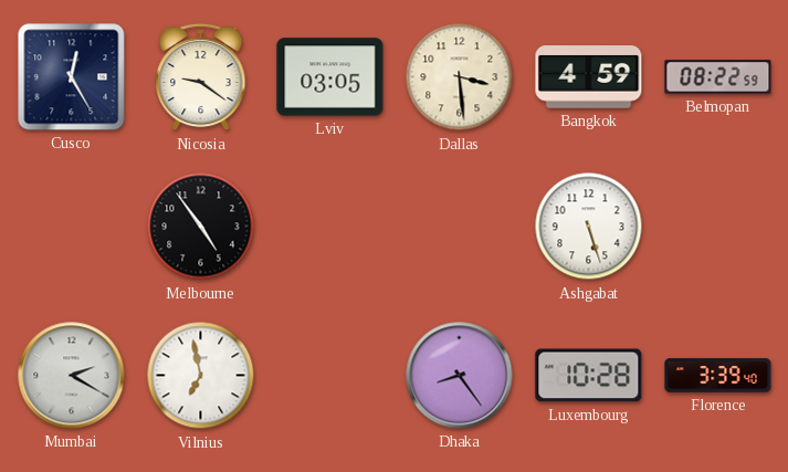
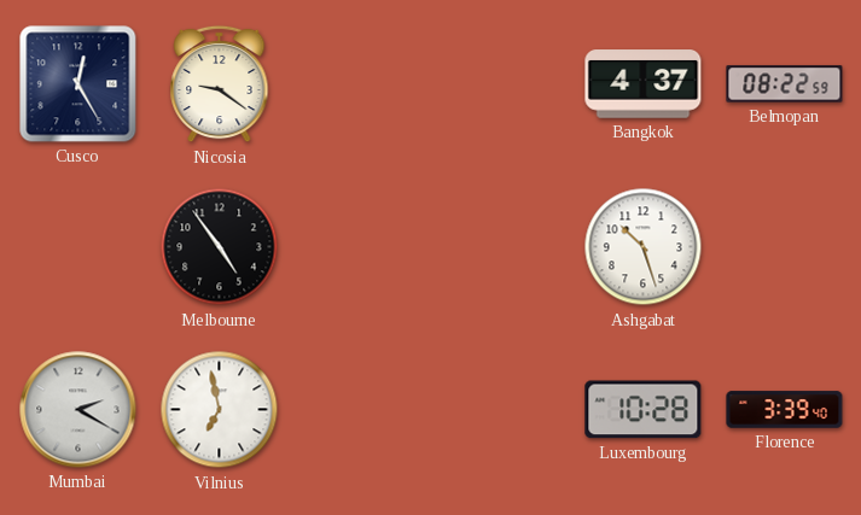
Lviv: 03:05 -> none
Dallas: 3:29 -> none
Bangkok: 4:59 -> 4:37
Ashgabat: 5:27 -> 10:27
Dhaka: 8:24 -> none
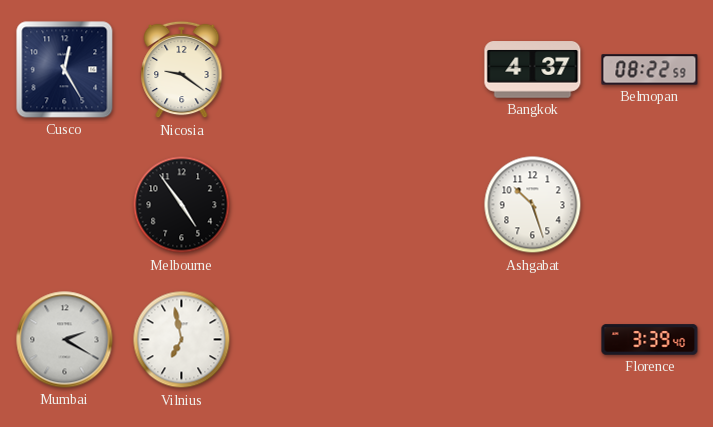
Luxembourg: 10:28 -> none
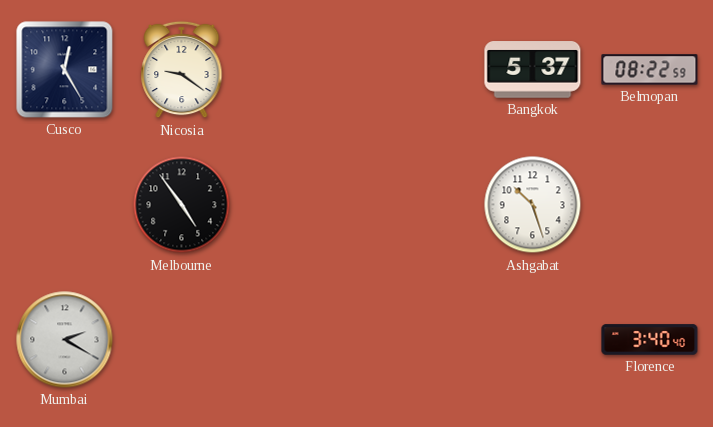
Bangkok: 4:37 -> 5:37
Vilnius: 6:58 -> none
Florence: 3:39 -> 3:40
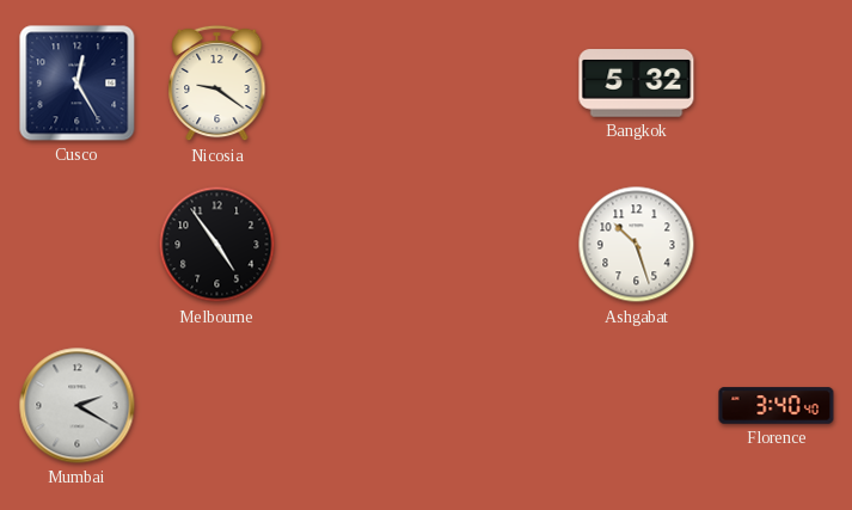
Bangkok: 5:37 -> 5:32
Belmopan: 08:22 -> none
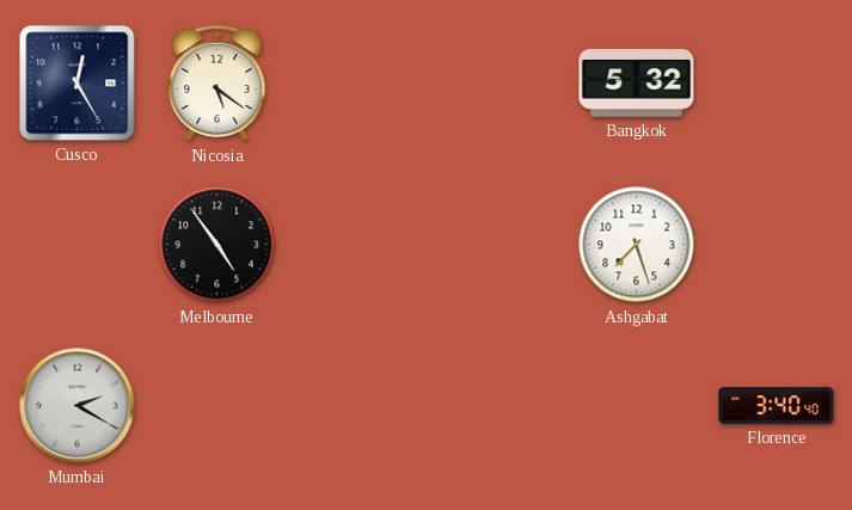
Nicosia: 9:21 -> 5:21
Ashgabat: 10:27 -> 7:27
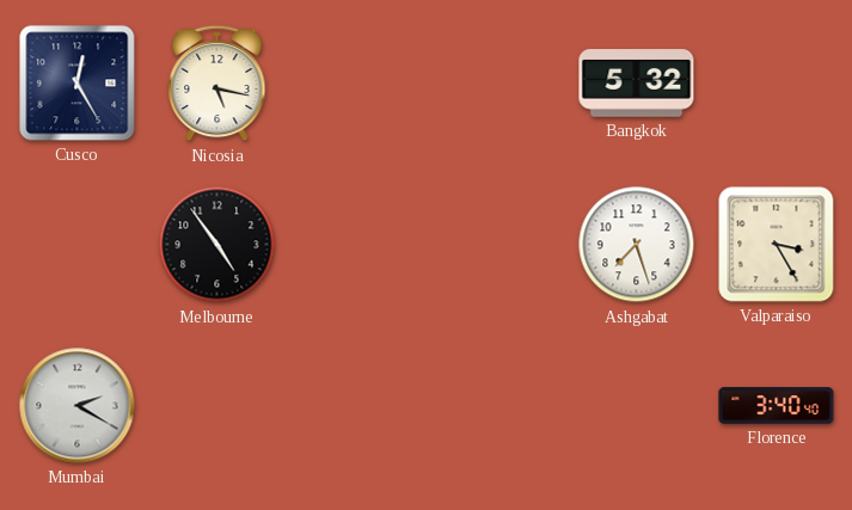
Nicosia: 5:21 -> 5:17
Valparaiso: none -> 3:25
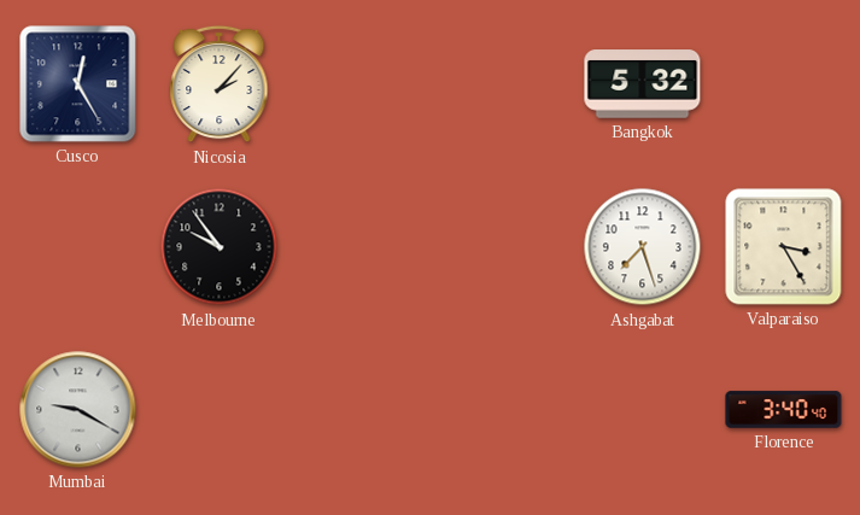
Nicosia: 5:17 -> 2:07
Melbourne: 4:54 -> 9:54
Mumbai: 2:20 -> 9:20
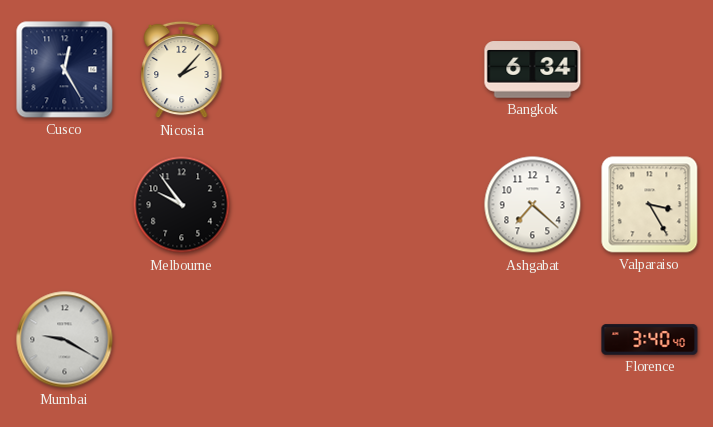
Bangkok: 5:32 -> 6:34
Ashgabat: 7:27 -> 7:22
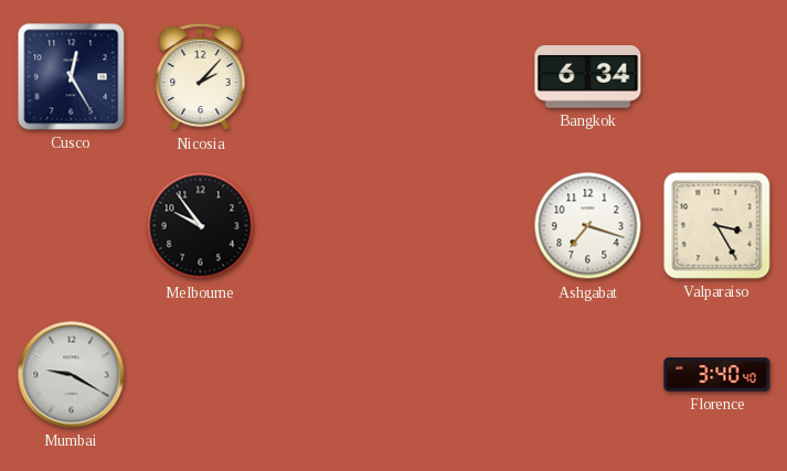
Ashgabat: 7:22 -> 7:18
